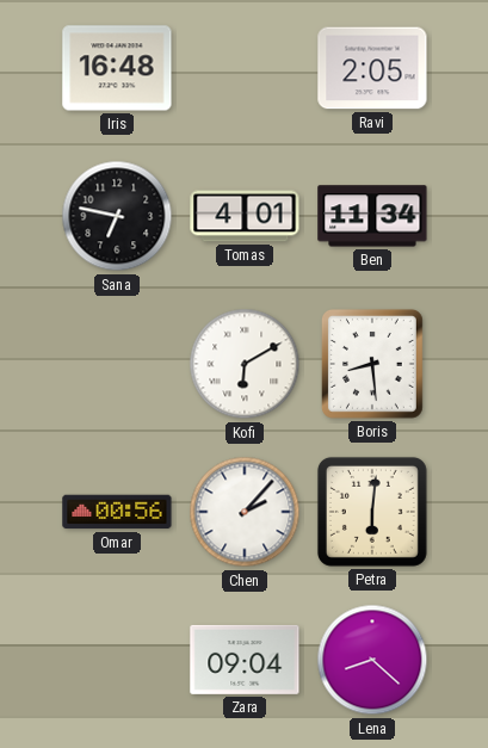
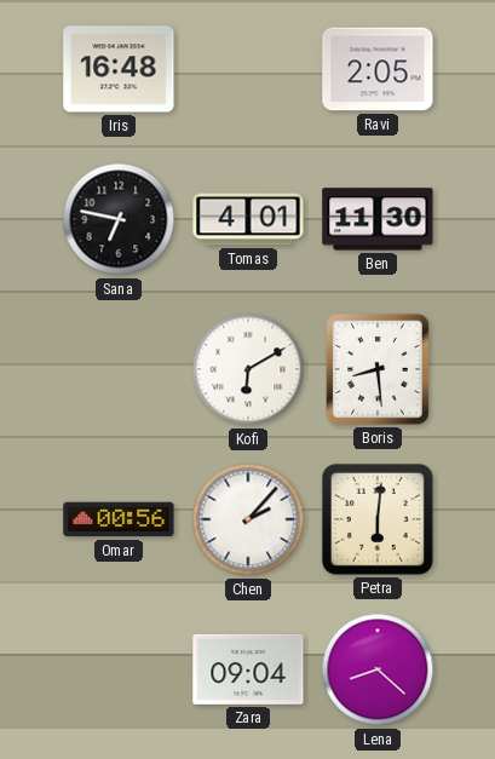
Ben: 11:34 -> 11:30
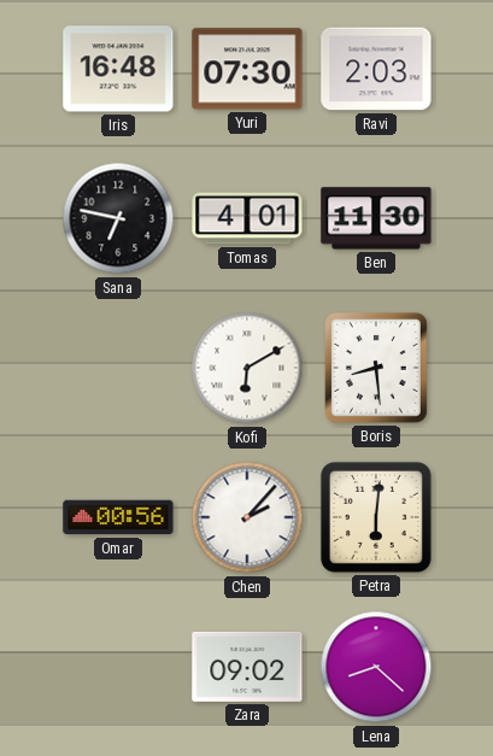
Yuri: none -> 07:30
Ravi: 2:05 -> 2:03
Zara: 09:04 -> 09:02
